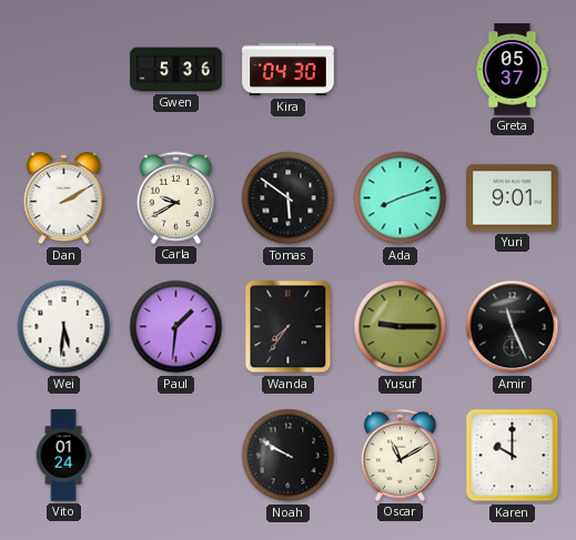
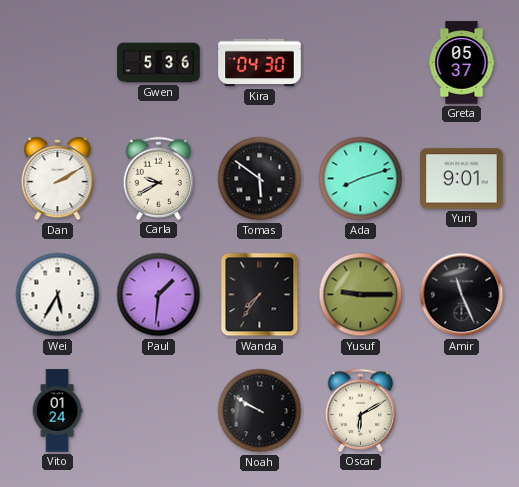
Wei: 5:31 -> 5:35
Oscar: 11:10 -> 6:10
Karen: 10:00 -> none
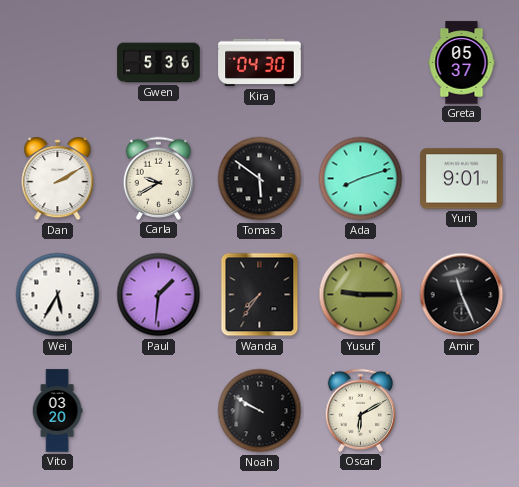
Vito: 01:24 -> 03:20
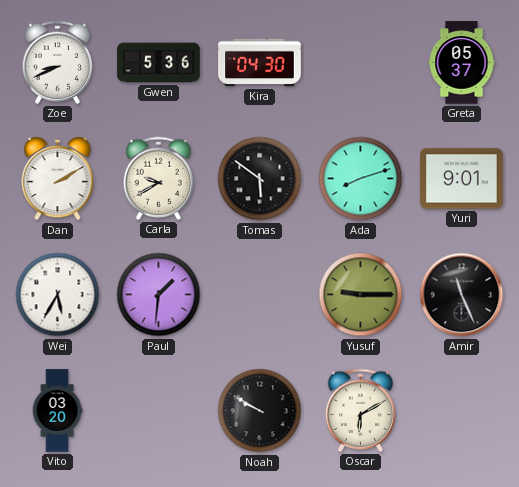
Zoe: none -> 8:41
Wanda: 7:36 -> none
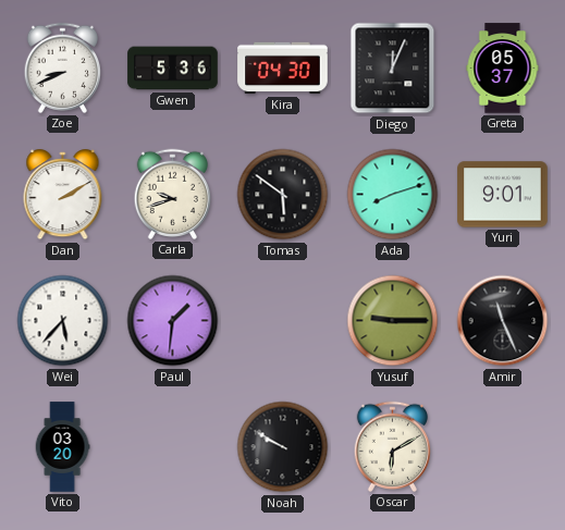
Diego: none -> 12:04
Carla: 9:40 -> 9:42
Wei: 5:35 -> 5:37
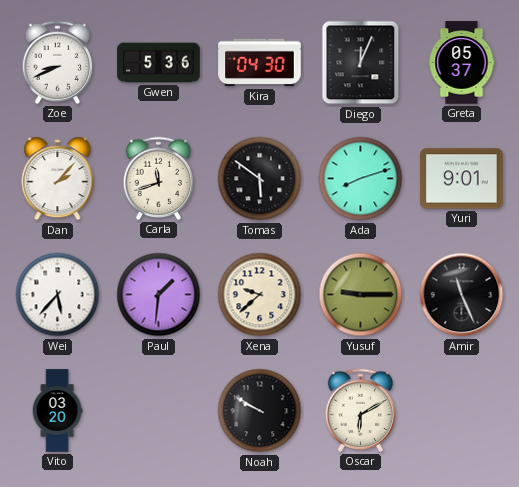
Dan: 2:10 -> 2:07
Carla: 9:42 -> 11:42
Xena: none -> 9:38
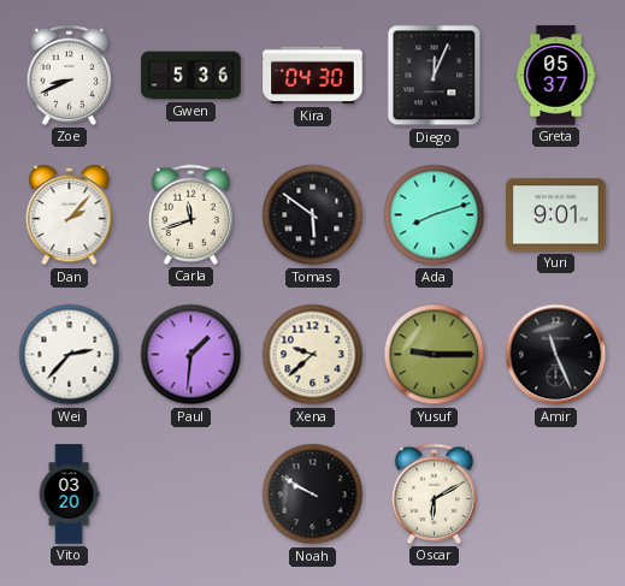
Wei: 5:37 -> 2:37
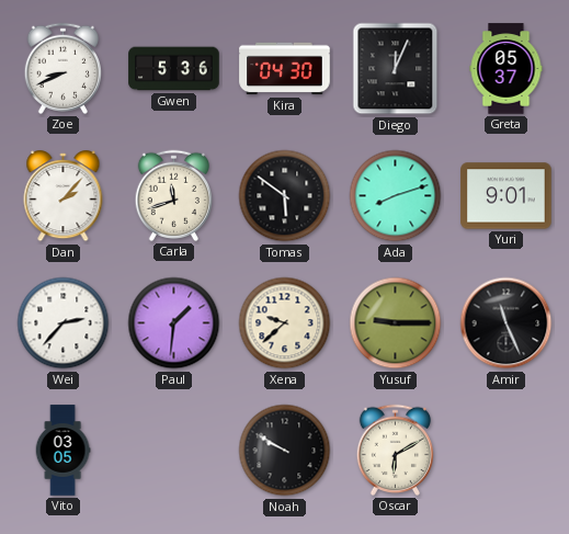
Vito: 03:20 -> 03:05
